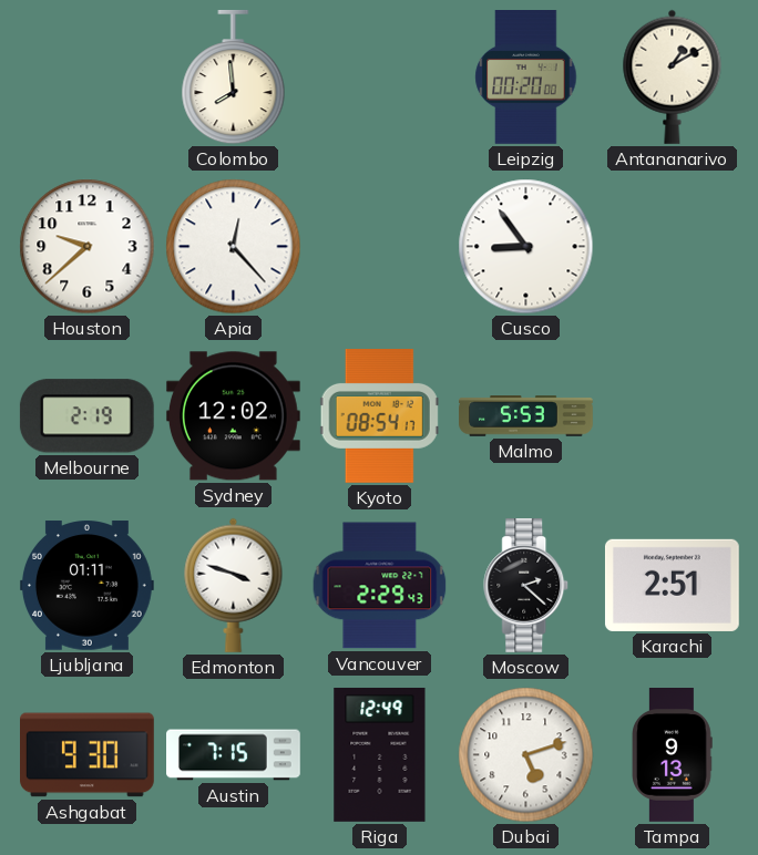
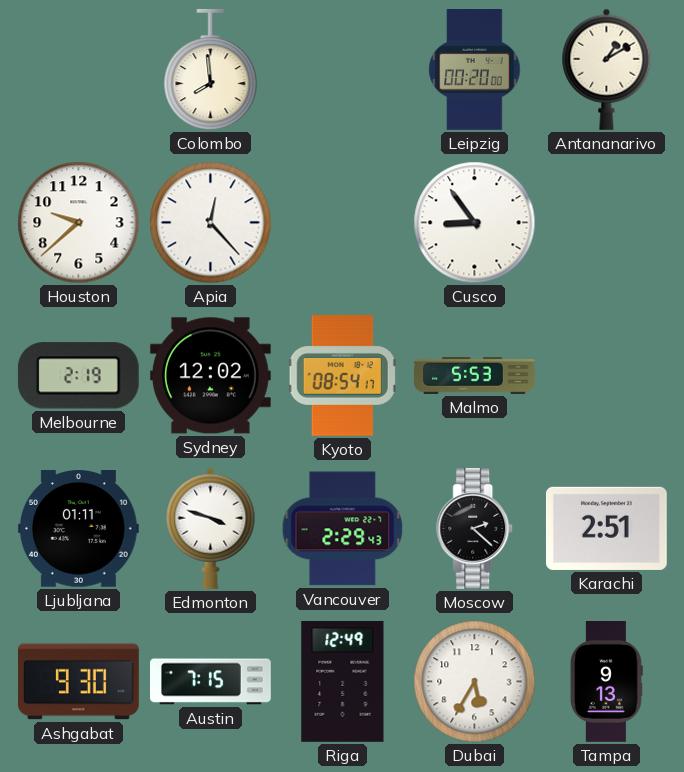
Dubai: 5:12 -> 5:35
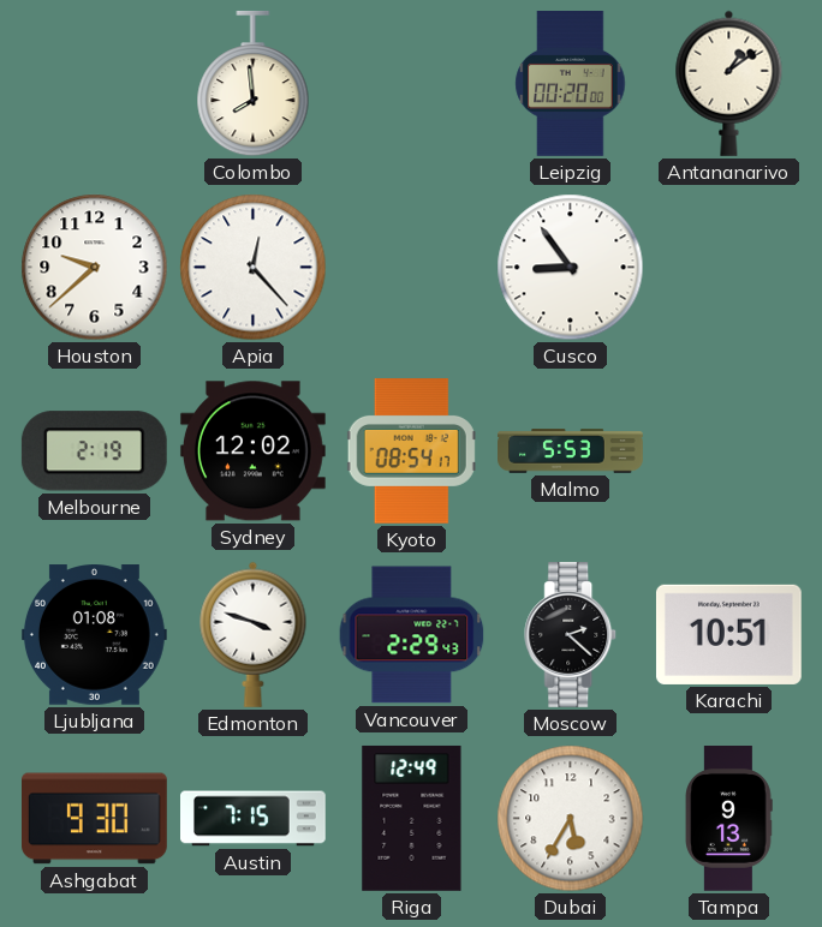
Antananarivo: 1:10 -> 1:09
Ljubljana: 01:11 -> 01:08
Karachi: 2:51 -> 10:51
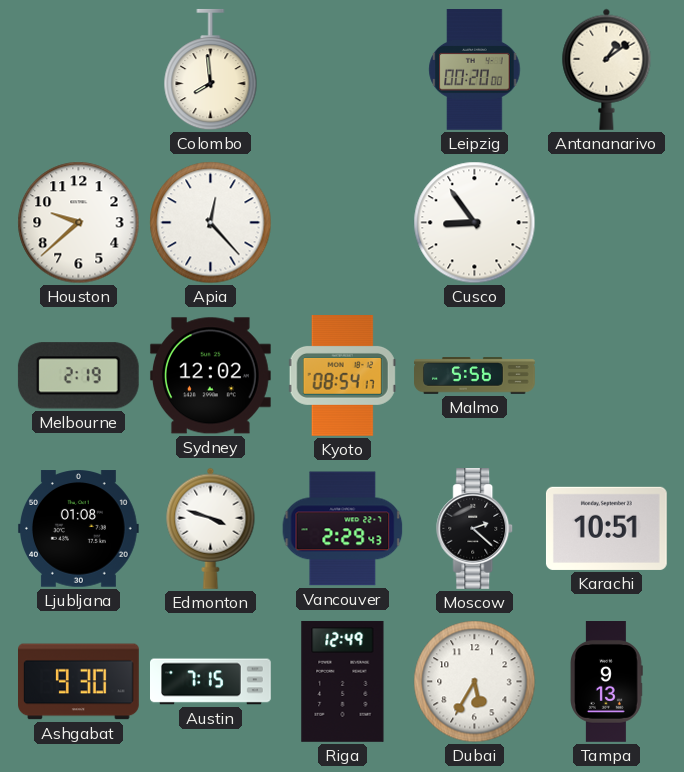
Malmo: 5:53 -> 5:56
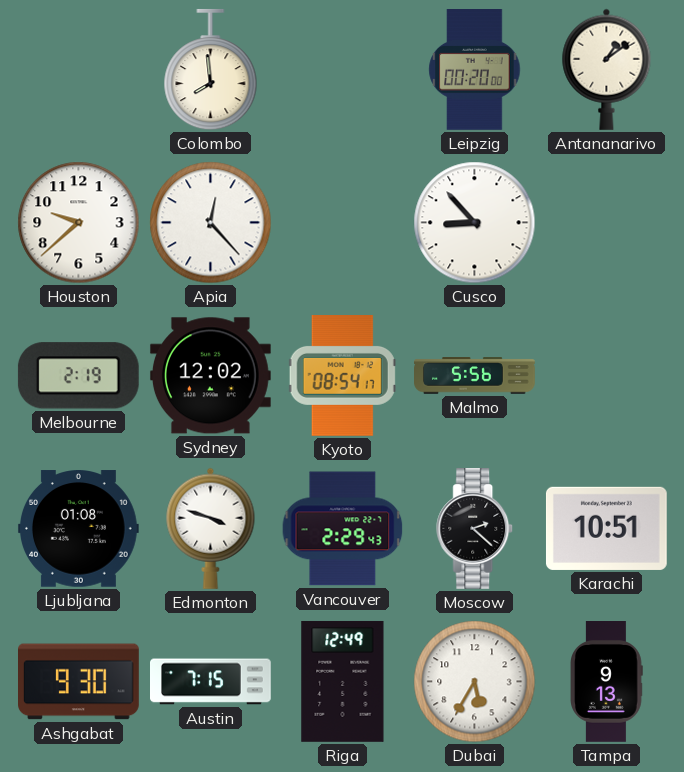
Cusco: 8:54 -> 8:53
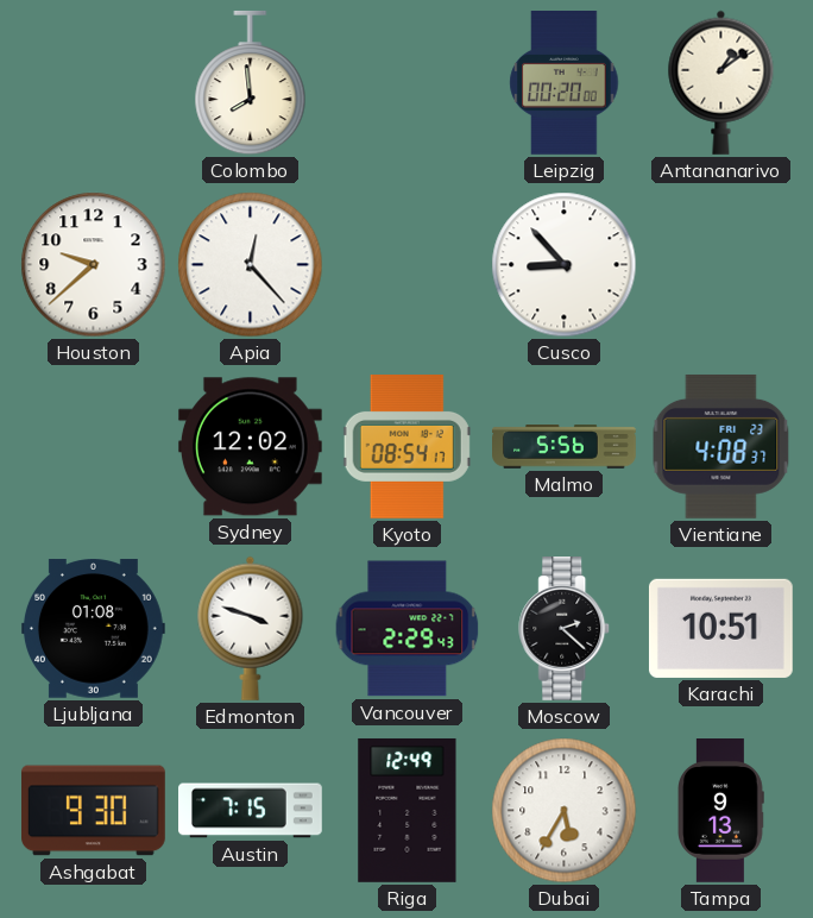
Melbourne: 2:19 -> none
Vientiane: none -> 4:08
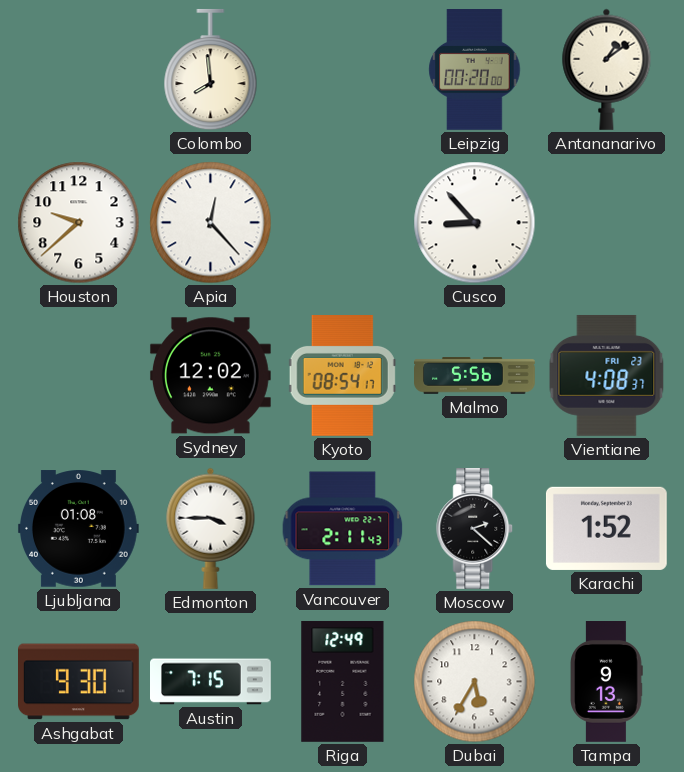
Edmonton: 3:48 -> 3:45
Vancouver: 2:29 -> 2:11
Karachi: 10:51 -> 1:52
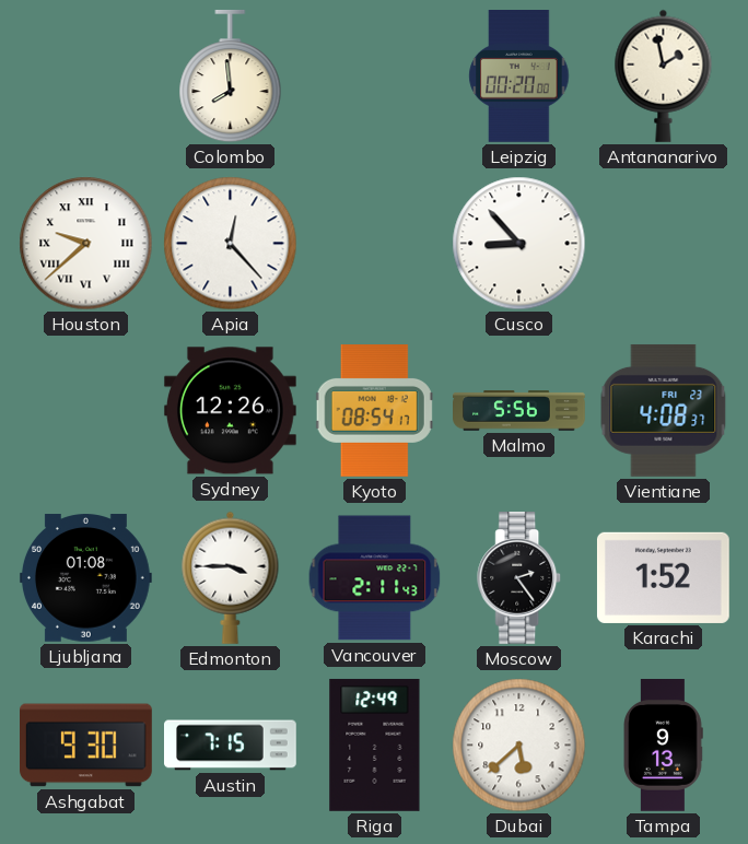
Antananarivo: 1:09 -> 1:58
Houston numerals: Arabic -> Roman
Sydney: 12:02 -> 12:26
Moscow: 2:22 -> 2:24
Dubai: 5:35 -> 5:38
